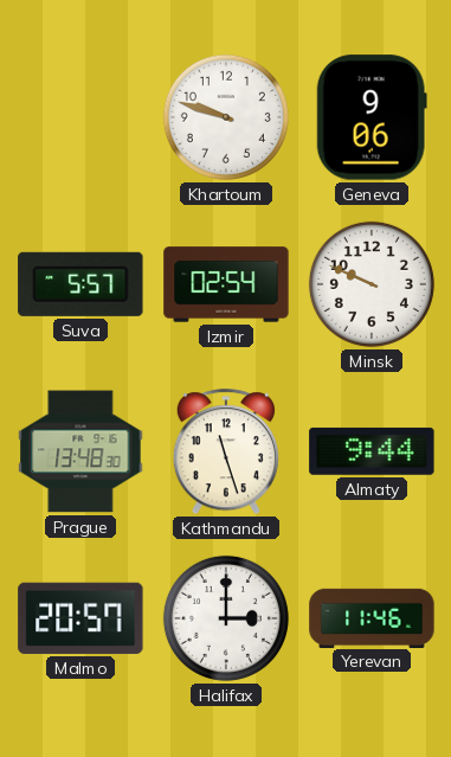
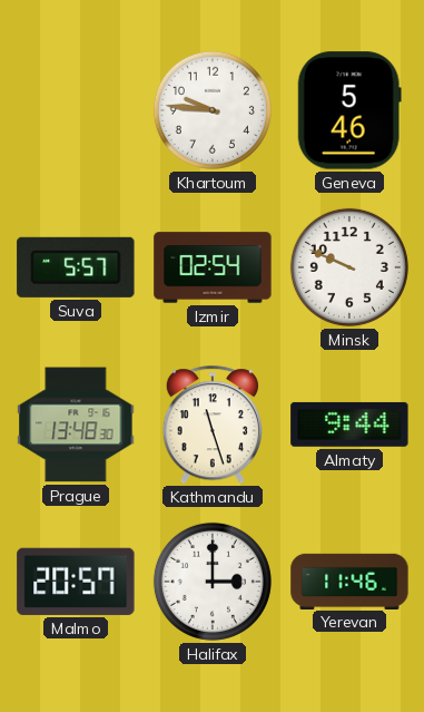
Khartoum: 9:48 -> 9:46
Geneva: 9:06 -> 5:46
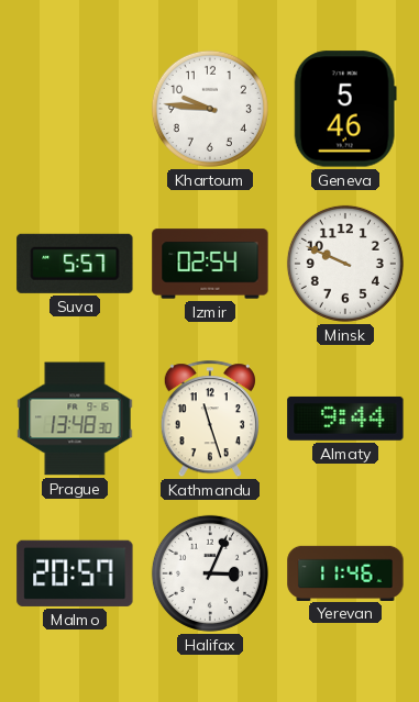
Halifax: 3:00 -> 3:04
